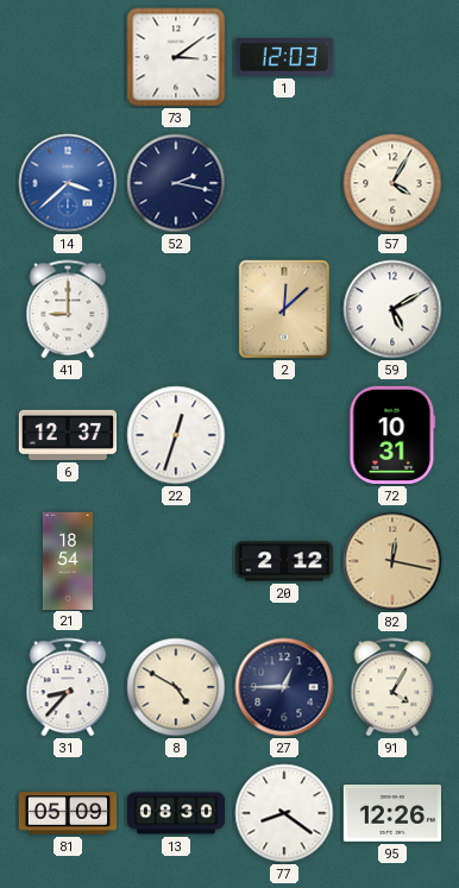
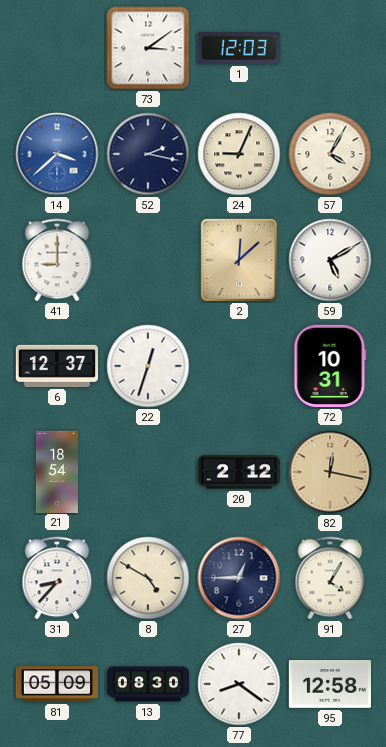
24: none -> 9:04
95: 12:26 -> 12:58
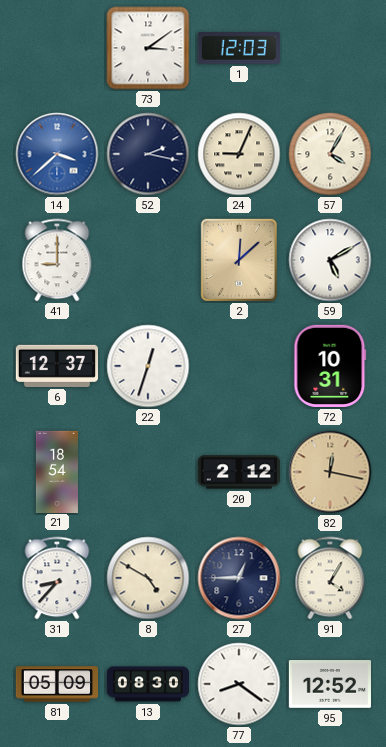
95: 12:58 -> 12:52
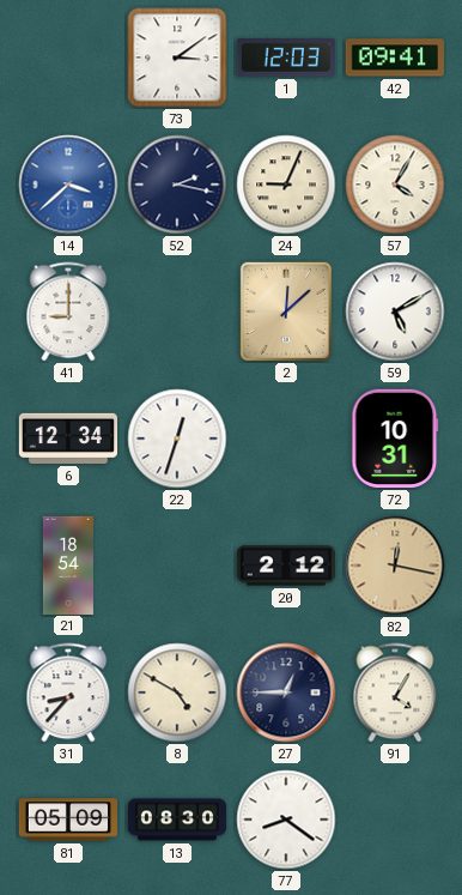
42: none -> 09:41
6: 12:37 -> 12:34
95: 12:52 -> none
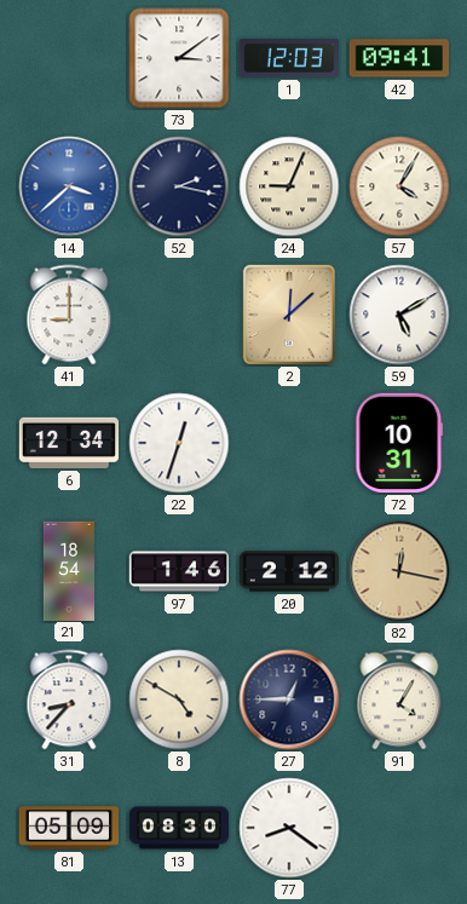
97: none -> 1:46
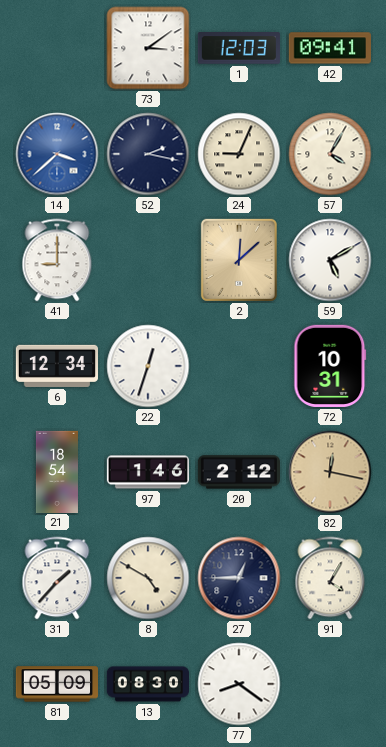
31: 8:37 -> 1:37
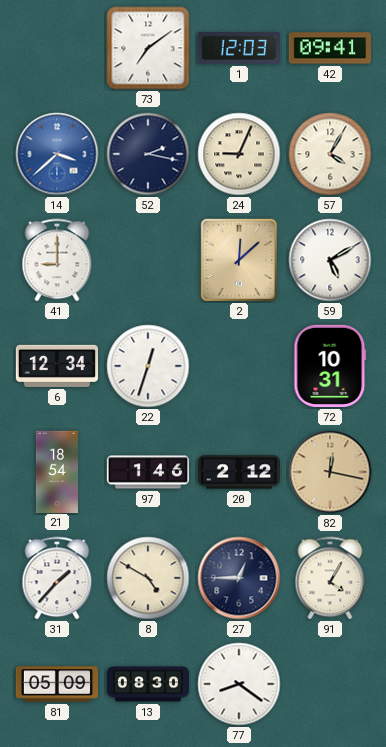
73: 3:09 -> 7:09
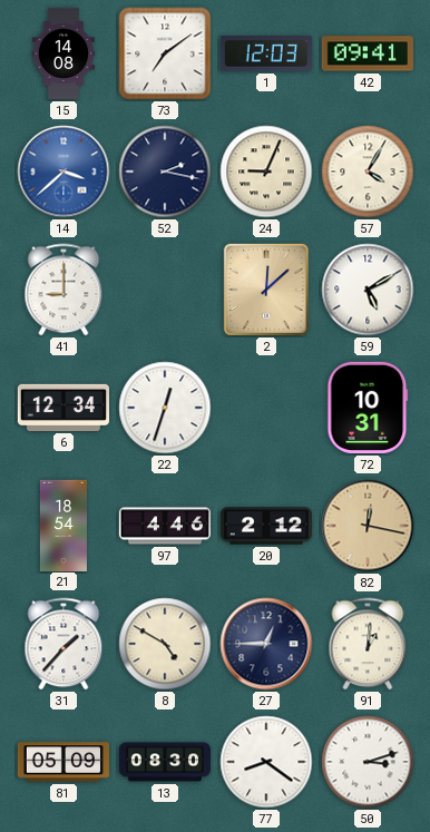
15: none -> 14:08
97: 1:46 -> 4:46
91: 4:05 -> 1:01
50: none -> 3:12
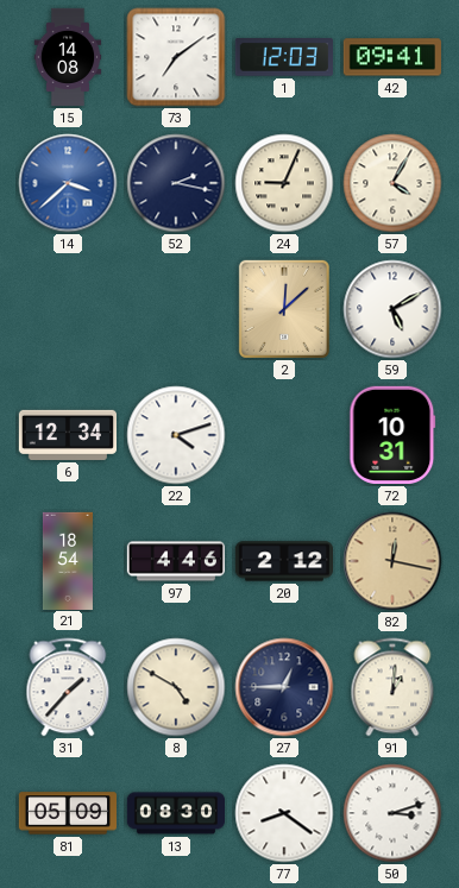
41: 9:00 -> none
22: 12:33 -> 4:12
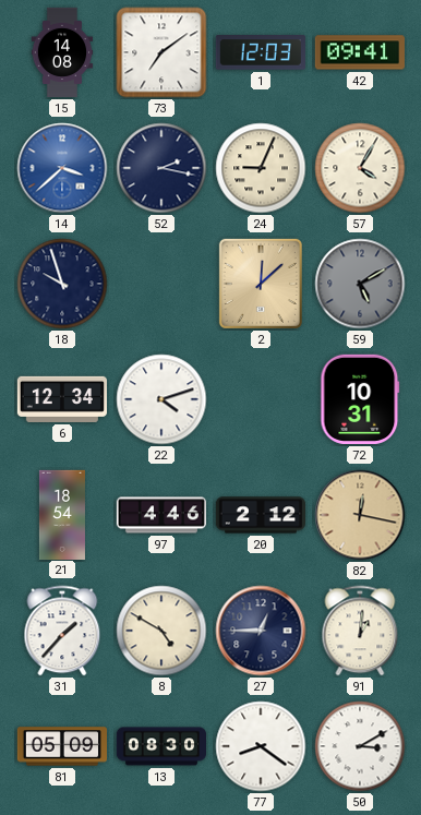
18: none -> 9:57
59 dial: white -> grey
50: 3:12 -> 3:10
